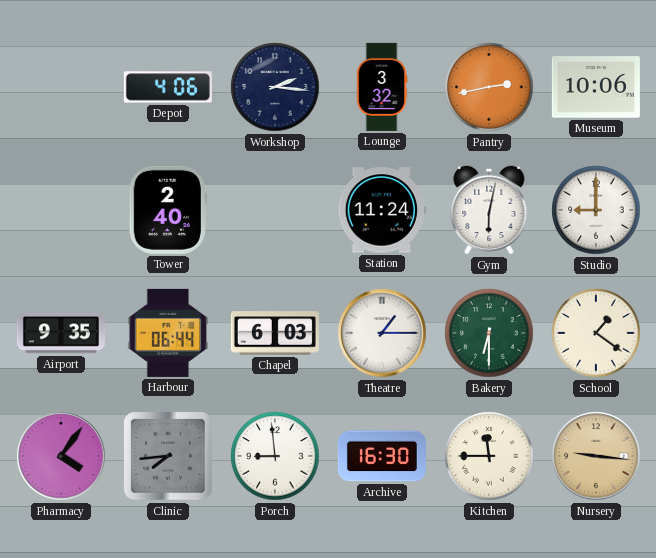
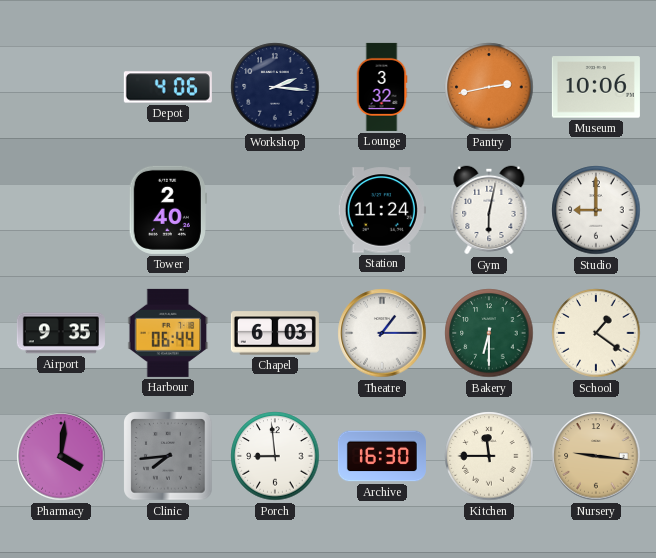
Pharmacy: 4:06 -> 4:01
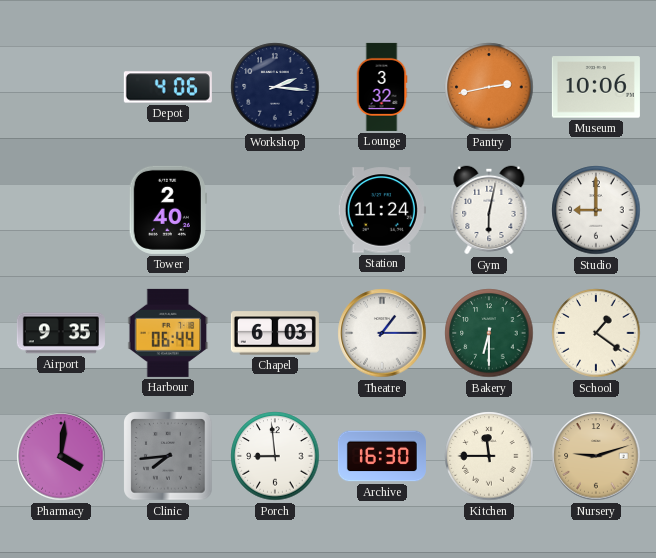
Nursery: 9:16 -> 9:12
